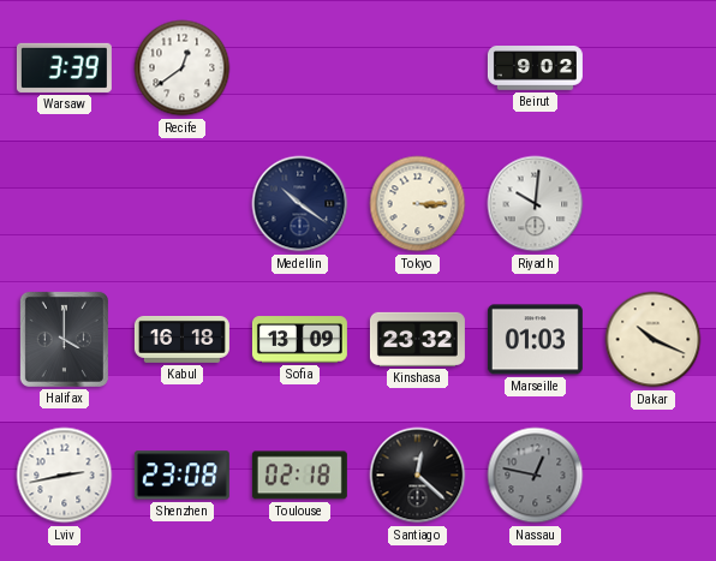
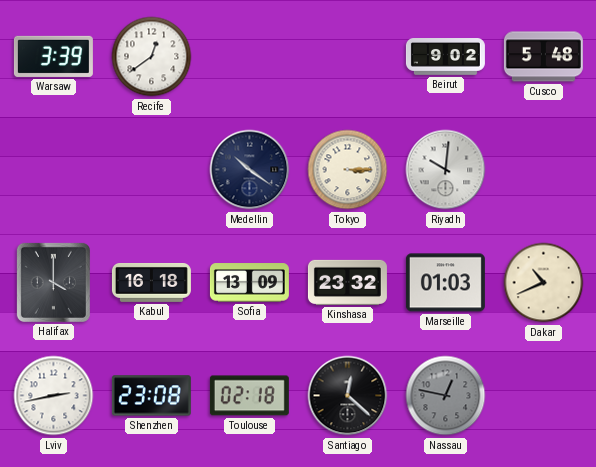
Cusco: none -> 5:48
Dakar: 10:19 -> 10:41
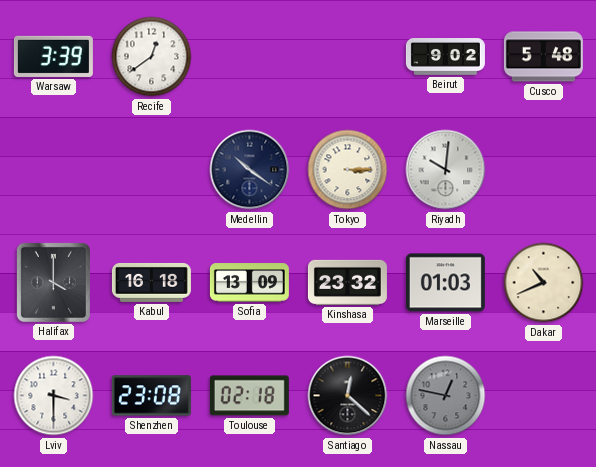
Lviv: 2:43 -> 3:30
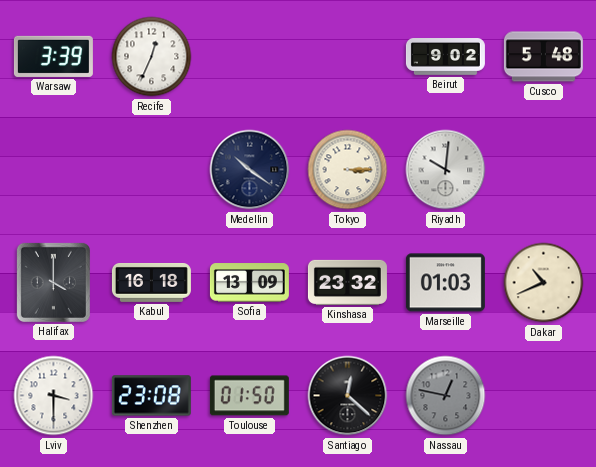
Recife: 12:39 -> 12:34
Toulouse: 02:18 -> 01:50
